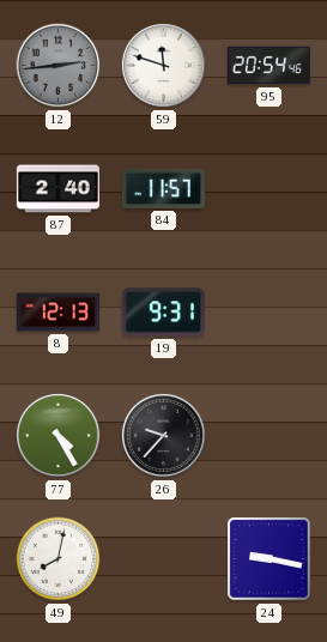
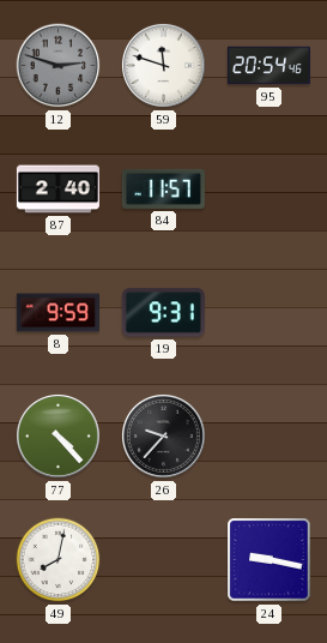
12: 2:44 -> 2:48
8: 12:13 -> 9:59
77: 4:25 -> 4:23
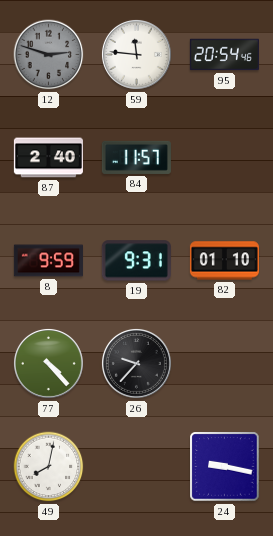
59: 11:48 -> 11:46
82: none -> 01:10
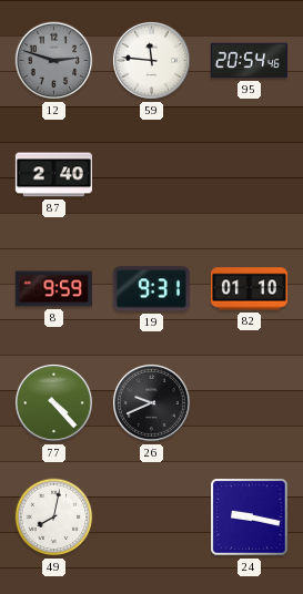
84: 11:57 -> none
26: 9:37 -> 9:41
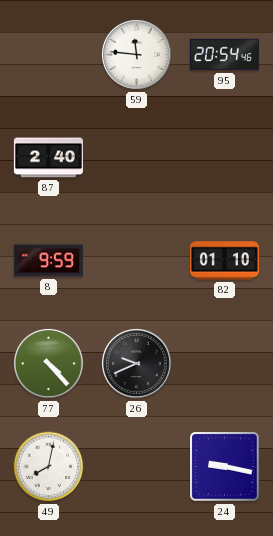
12: 2:48 -> none
19: 9:31 -> none
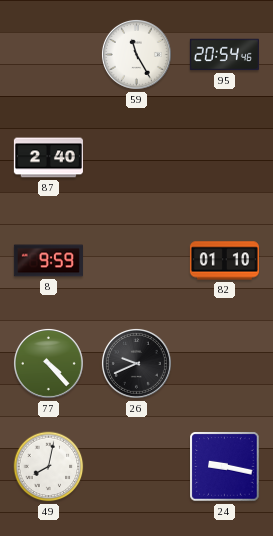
59: 11:46 -> 11:25
